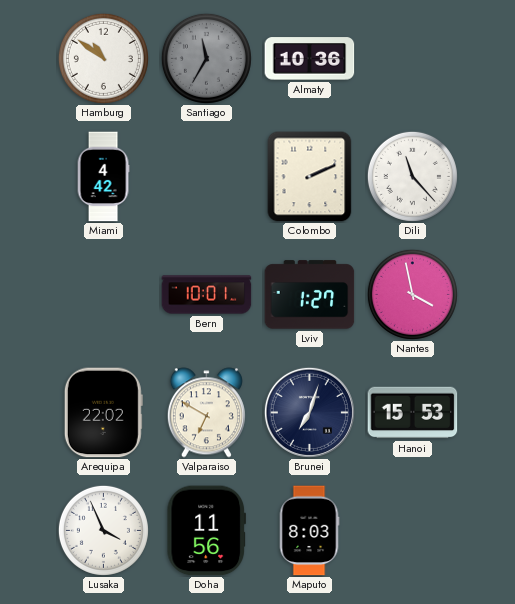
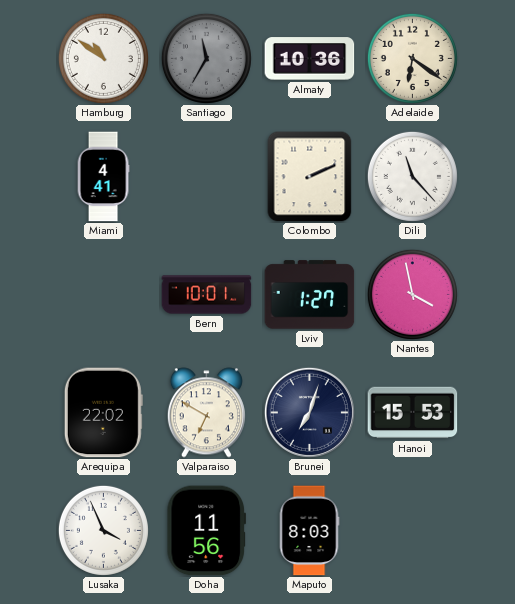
Adelaide: none -> 6:21
Miami: 4:42 -> 4:41
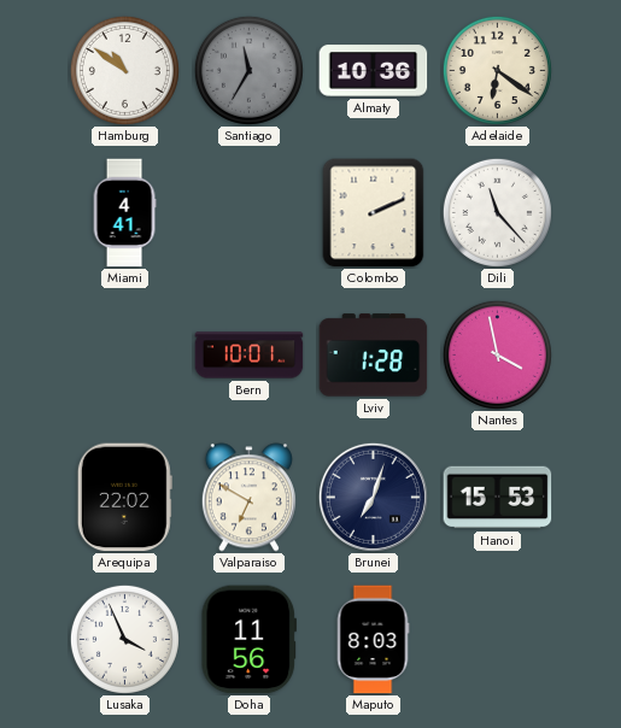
Lviv: 1:27 -> 1:28
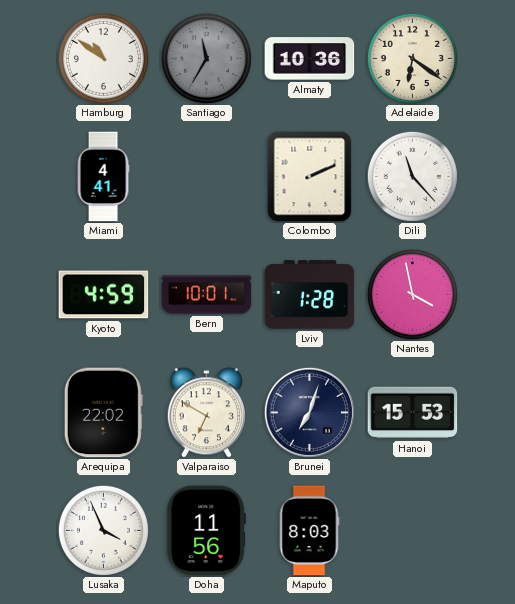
Kyoto: none -> 4:59
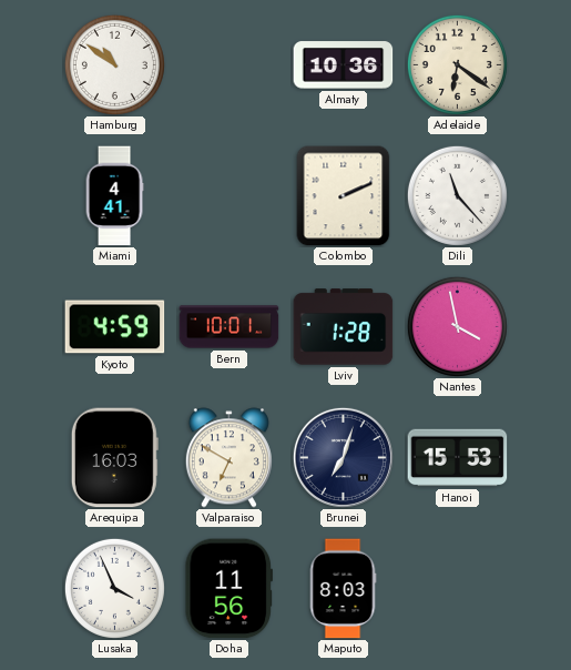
Santiago: 11:35 -> none
Arequipa: 22:02 -> 16:03
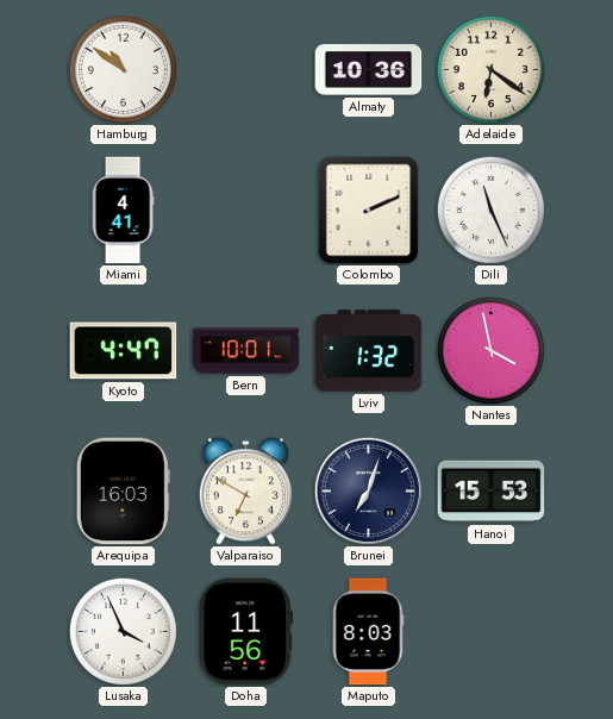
Dili: 11:23 -> 11:26
Kyoto: 4:59 -> 4:47
Lviv: 1:28 -> 1:32
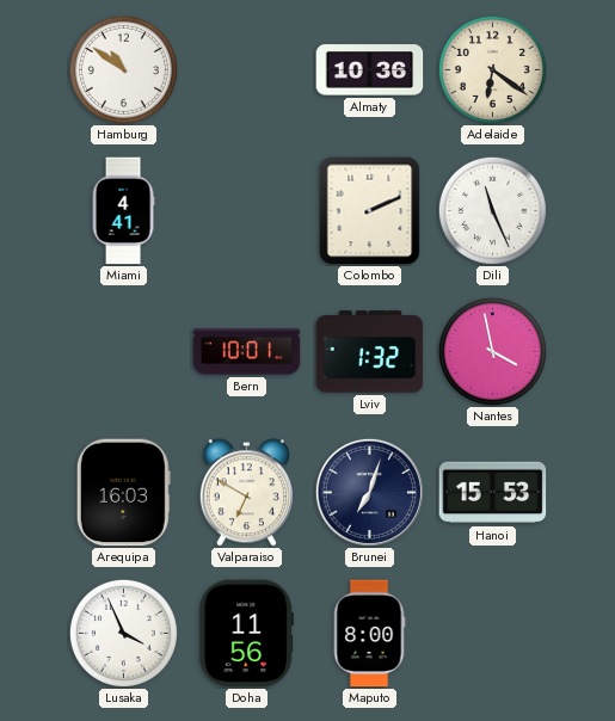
Kyoto: 4:47 -> none
Maputo: 8:03 -> 8:00
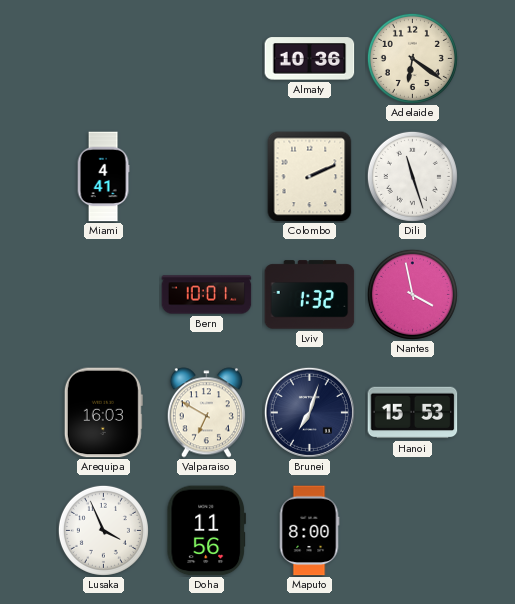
Hamburg: 10:51 -> none
Dili: 11:26 -> 11:27
